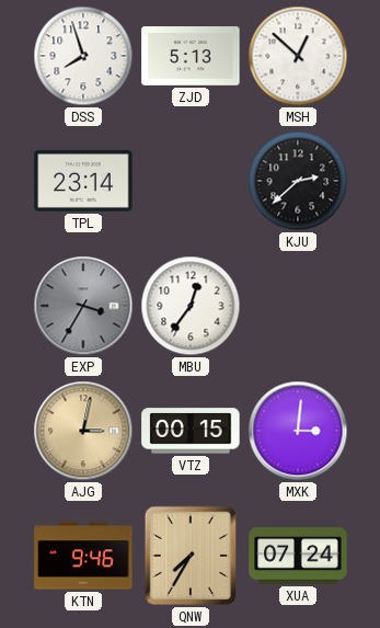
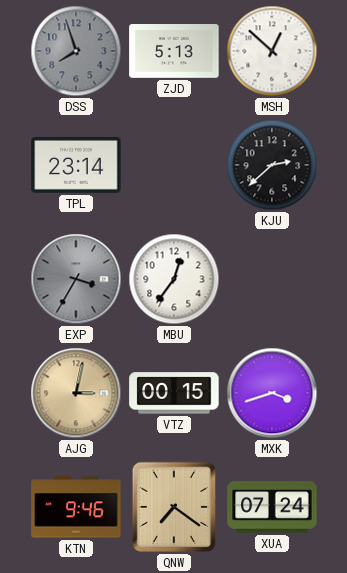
DSS dial: white -> grey
MXK: 3:01 -> 3:42
QNW: 7:35 -> 7:21
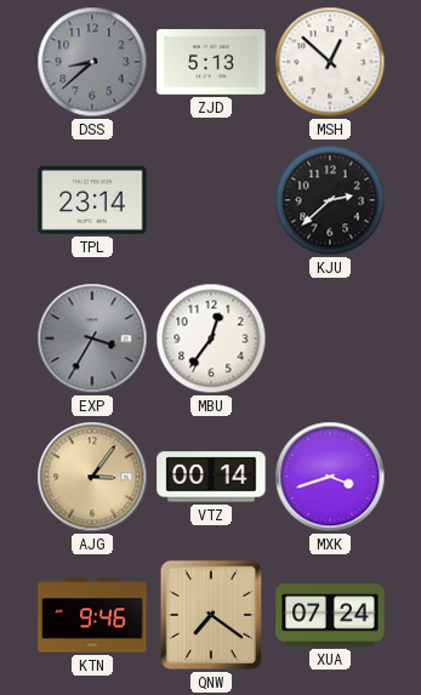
DSS: 7:57 -> 8:38
AJG: 3:02 -> 3:06
VTZ: 00:15 -> 00:14
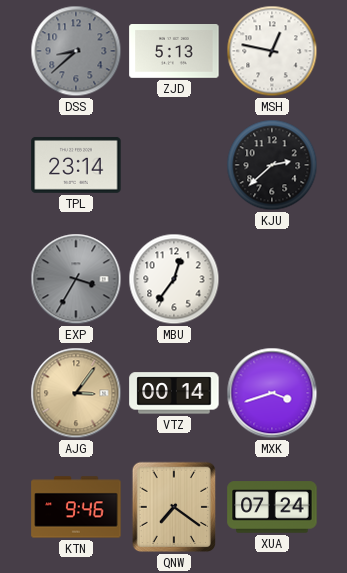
MSH: 12:52 -> 12:47
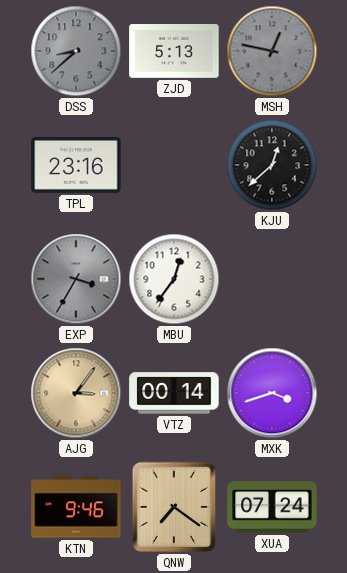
MSH dial: white -> grey
TPL: 23:14 -> 23:16
KJU: 2:38 -> 12:38
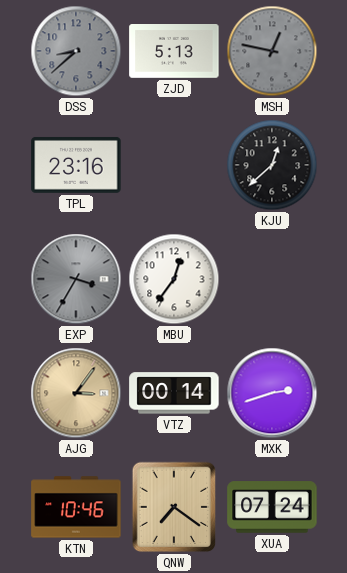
MXK: 3:42 -> 2:42
KTN: 9:46 -> 10:46
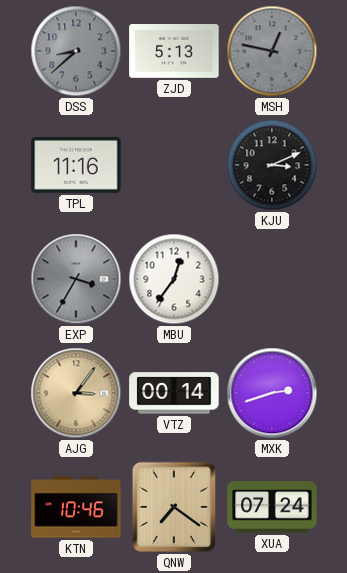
TPL: 23:16 -> 11:16
KJU: 12:38 -> 3:11
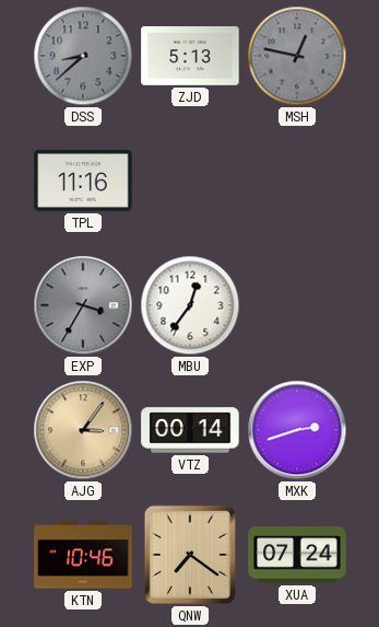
KJU: 3:11 -> none
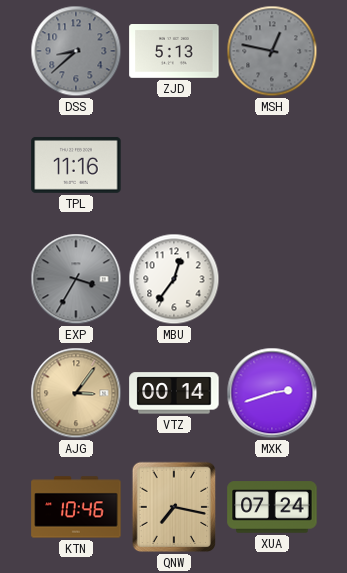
QNW: 7:21 -> 7:17
